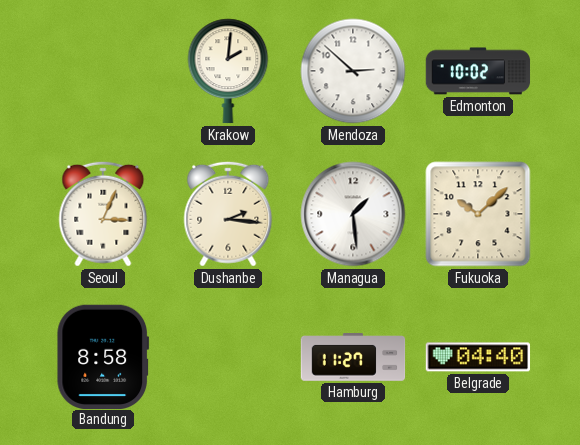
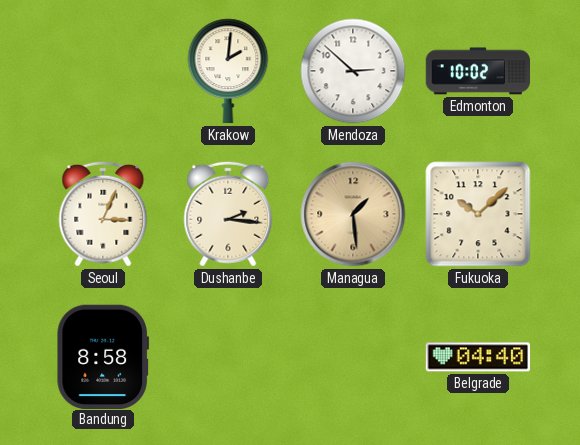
Managua dial: white -> champagne
Hamburg: 11:27 -> none
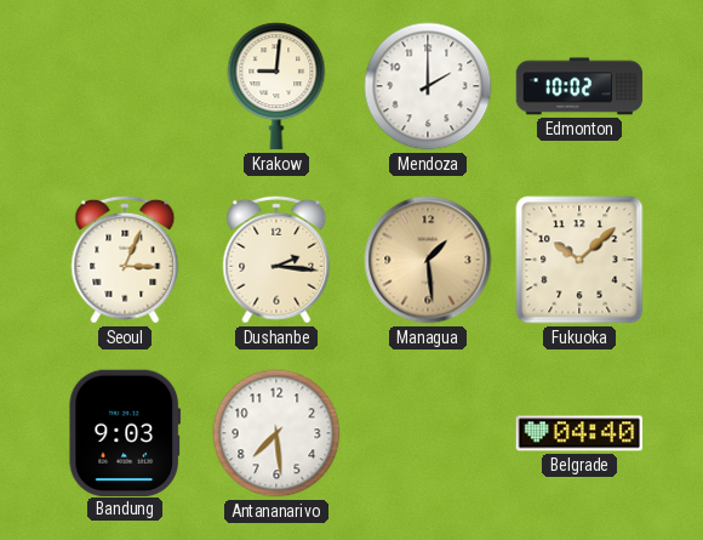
Krakow: 2:01 -> 9:01
Mendoza: 2:52 -> 2:00
Bandung: 8:58 -> 9:03
Antananarivo: none -> 7:29
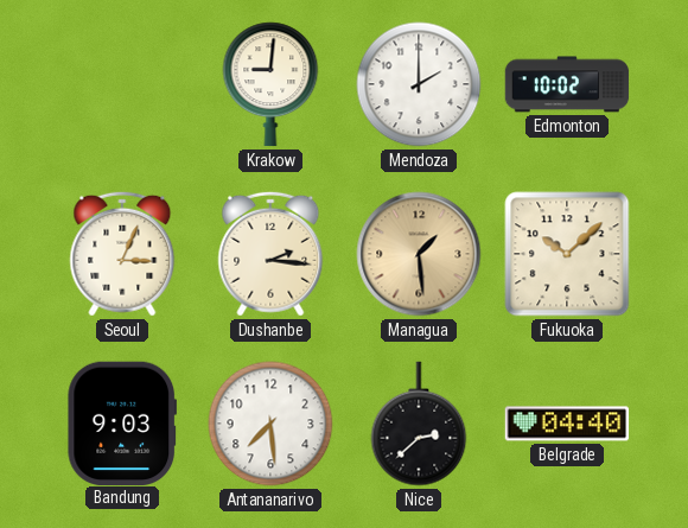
Nice: none -> 2:38
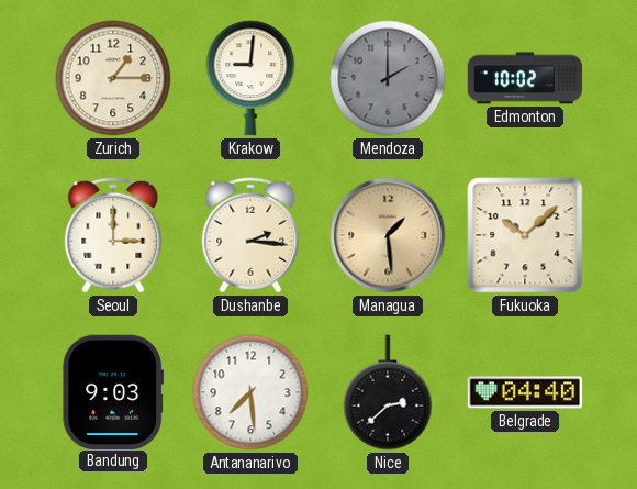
Zurich: none -> 1:15
Mendoza dial: white -> grey
Seoul: 3:04 -> 3:00
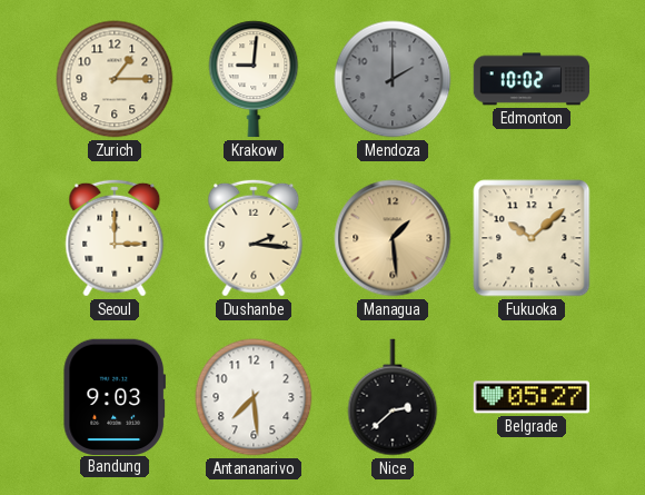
Belgrade: 04:40 -> 05:27
